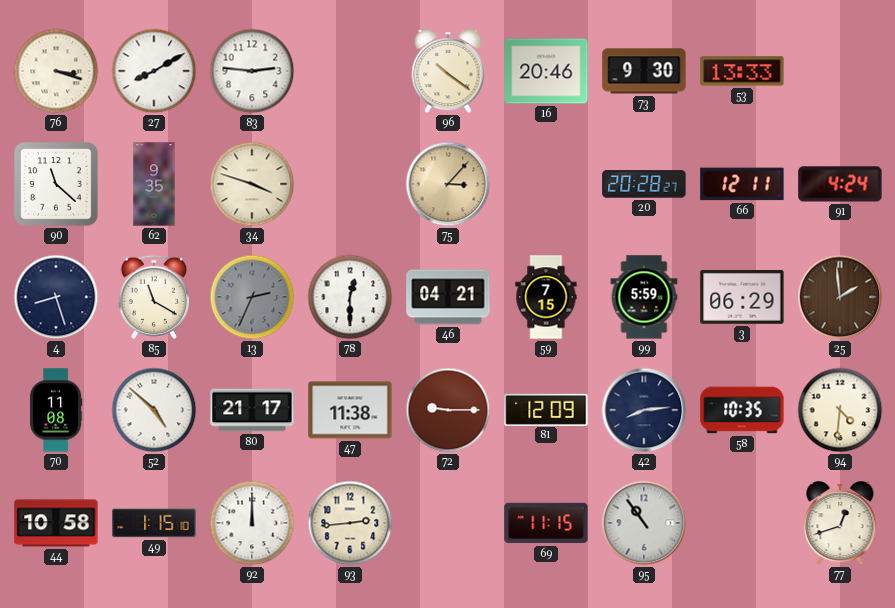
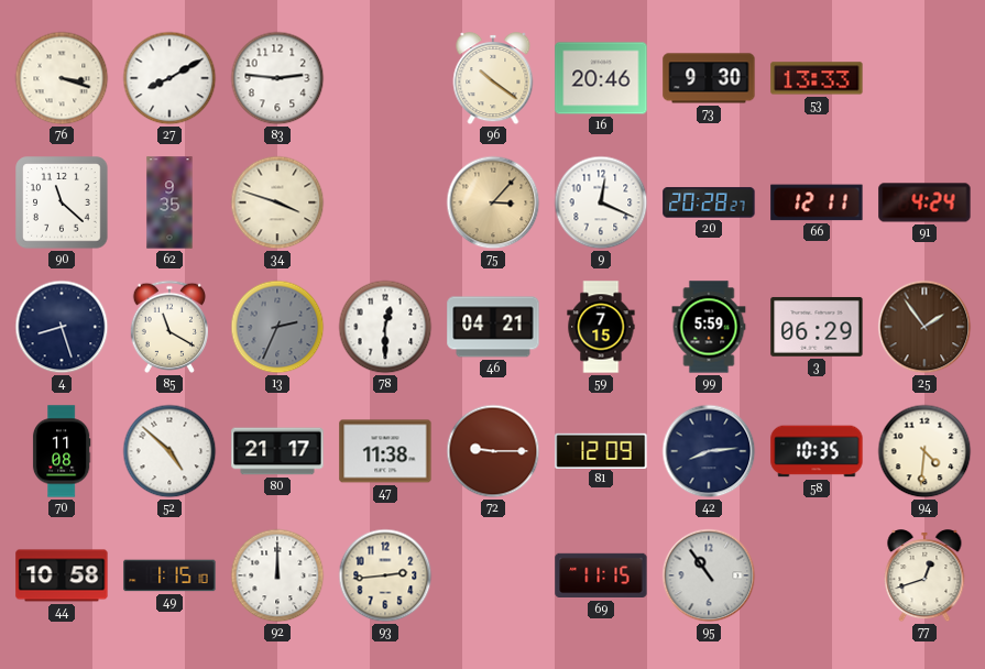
9: none -> 12:19
25: 1:59 -> 1:54
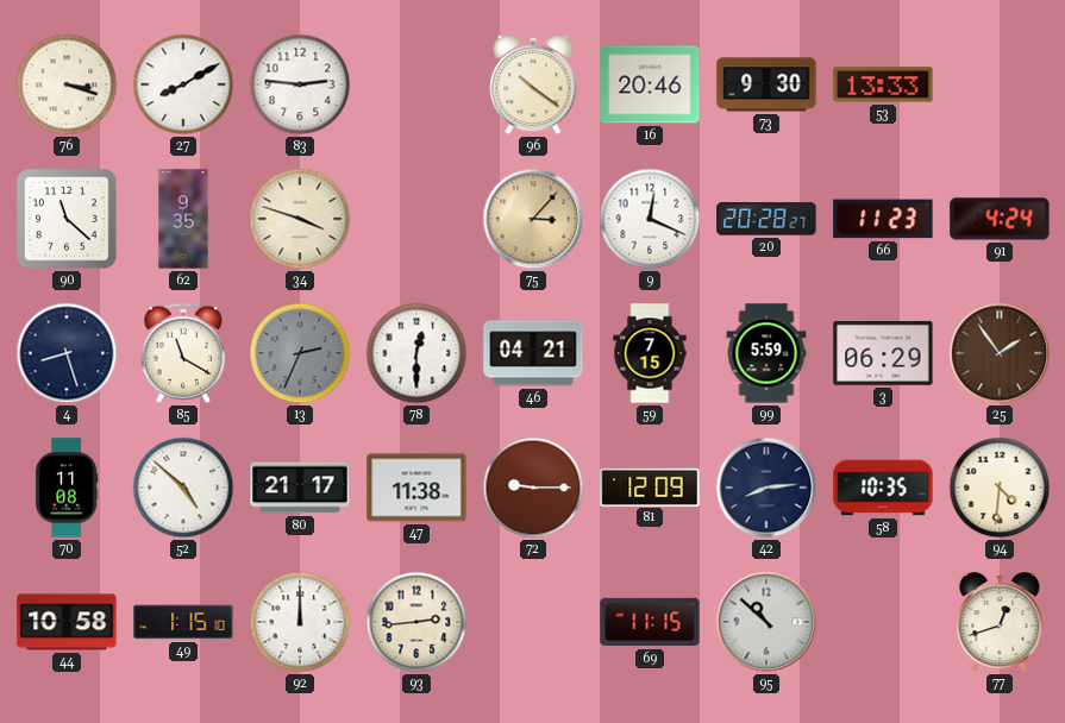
66: 12:11 -> 11:23
95: 10:54 -> 10:52
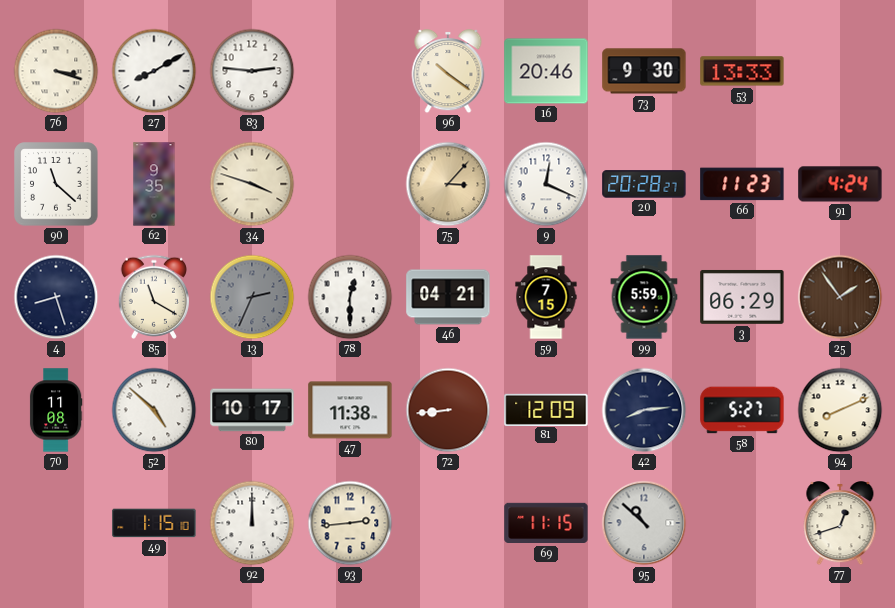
80: 21:17 -> 10:17
72: 9:15 -> 8:44
58: 10:35 -> 5:27
94: 4:31 -> 8:11
44: 10:58 -> none
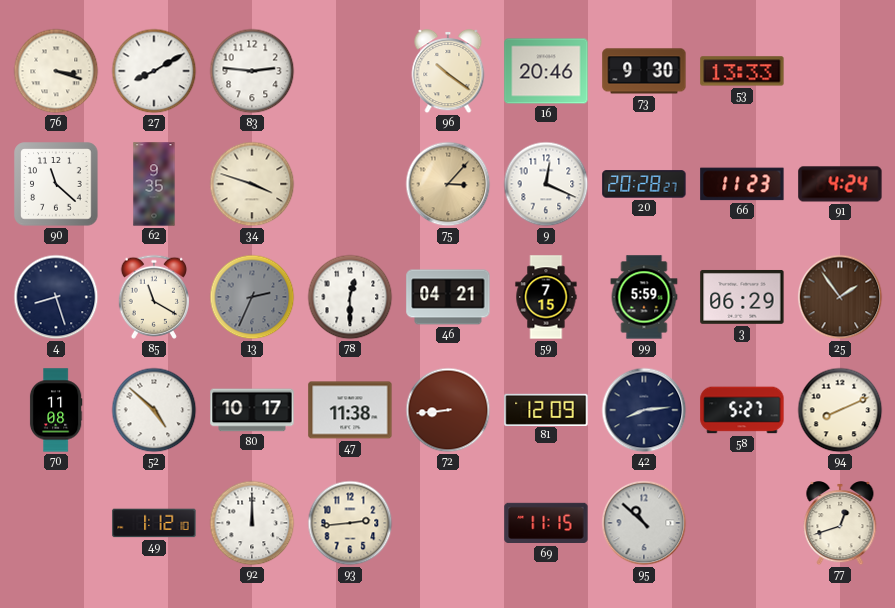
49: 1:15 -> 1:12
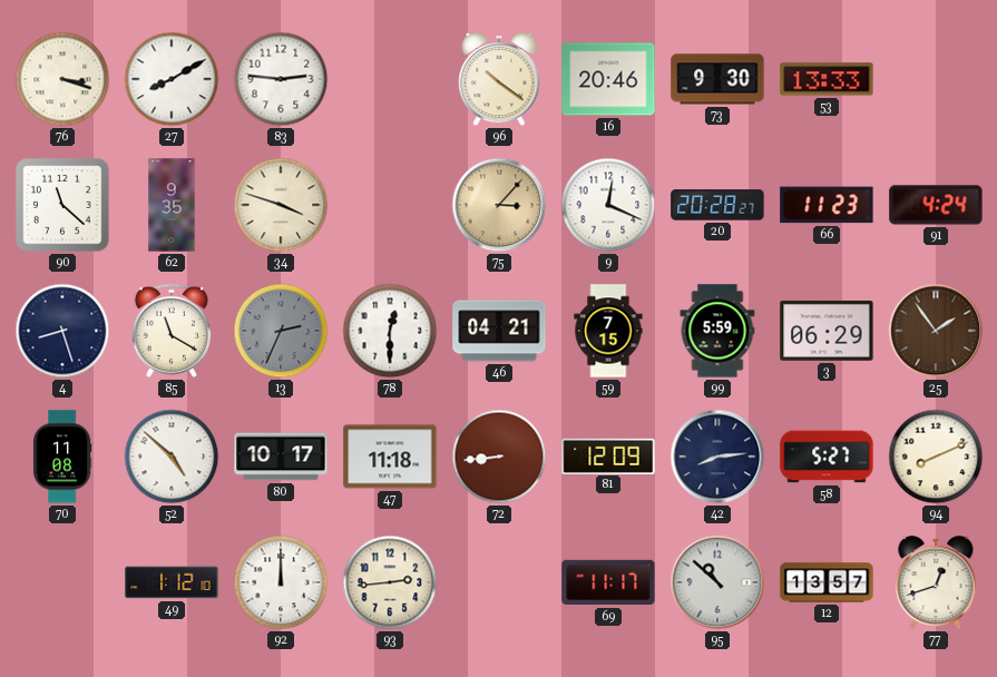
47: 11:38 -> 11:18
69: 11:15 -> 11:17
12: none -> 13:57
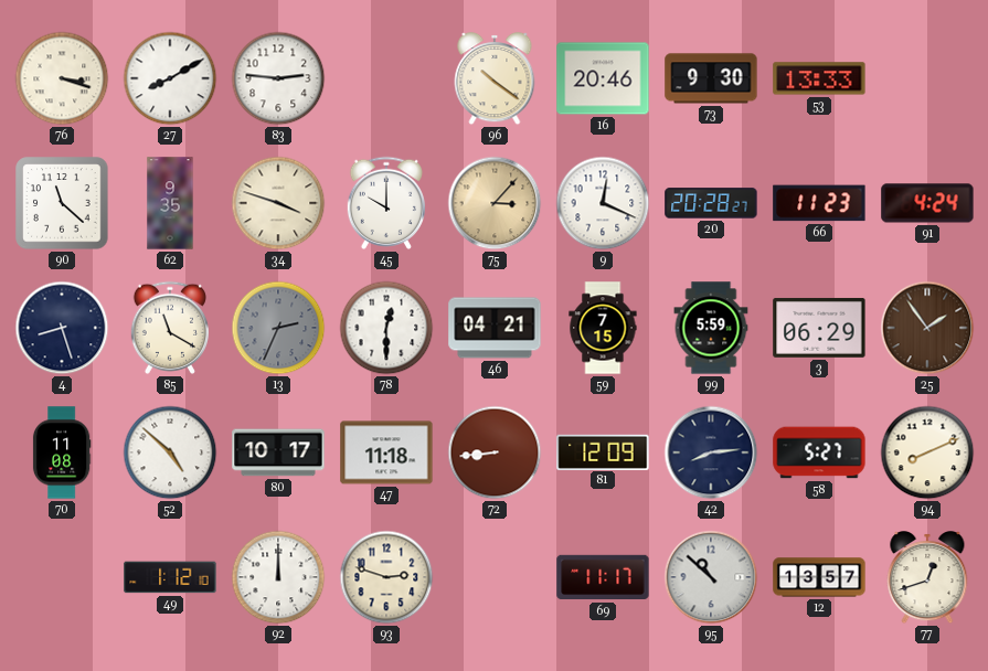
45: none -> 10:00
93: 2:44 -> 2:48
